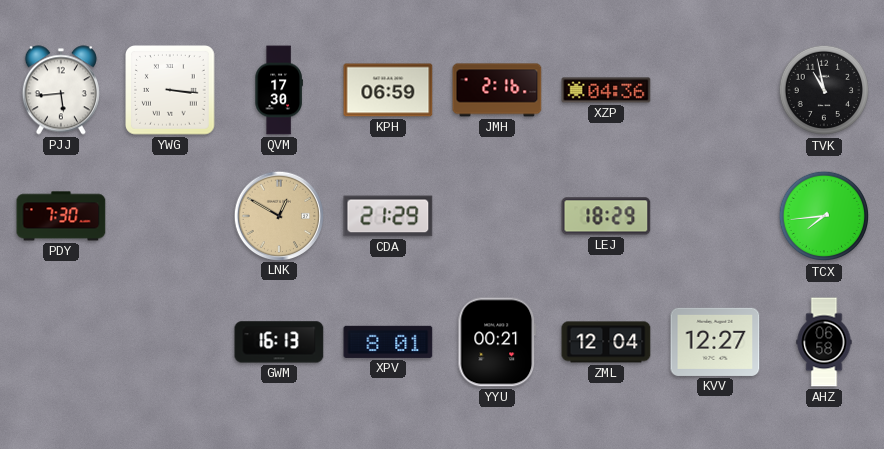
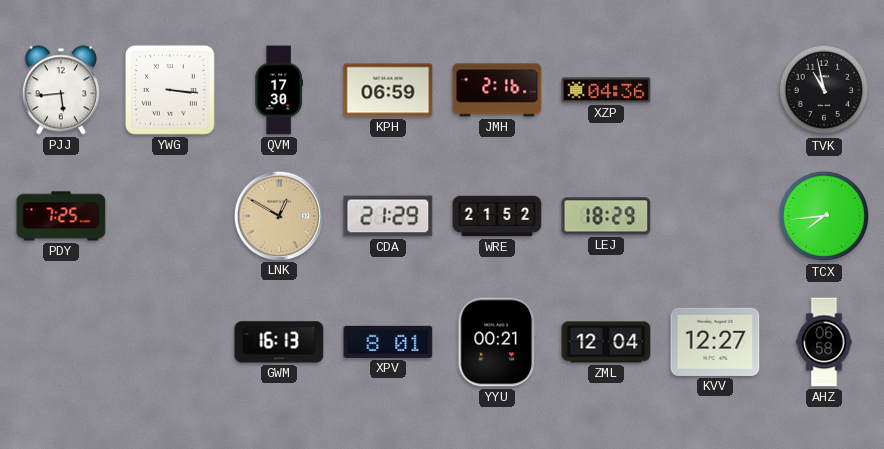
PDY: 7:30 -> 7:25
WRE: none -> 21:52
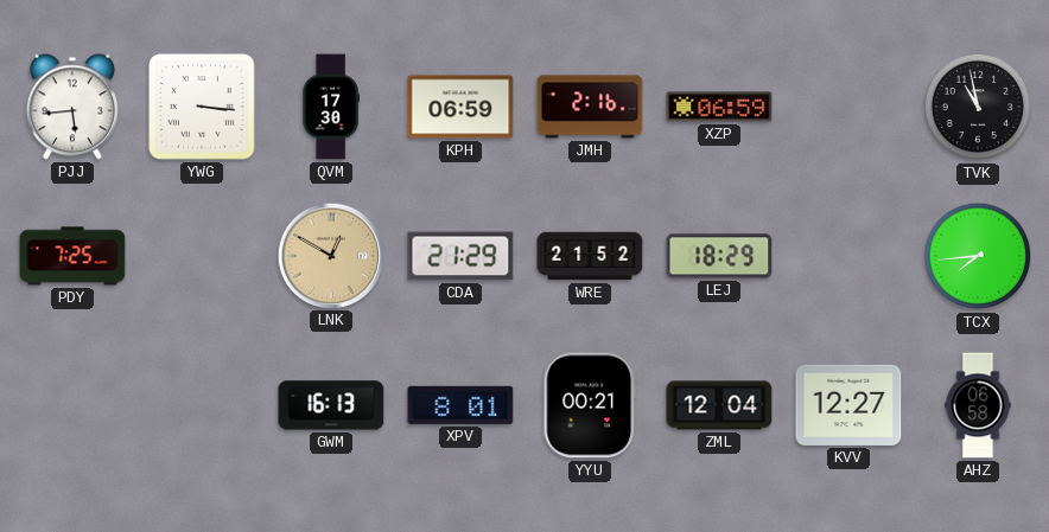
XZP: 04:36 -> 06:59
